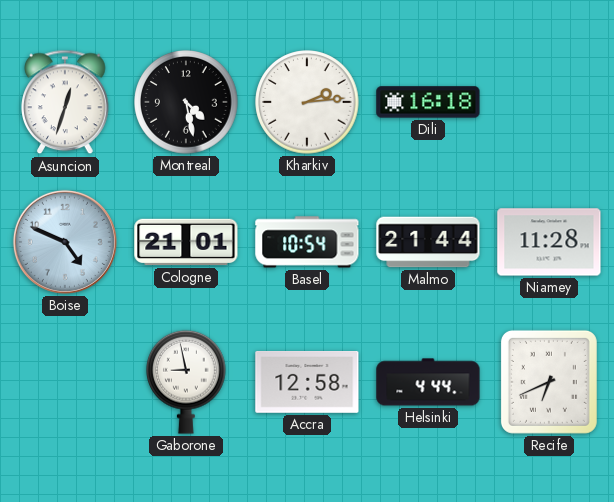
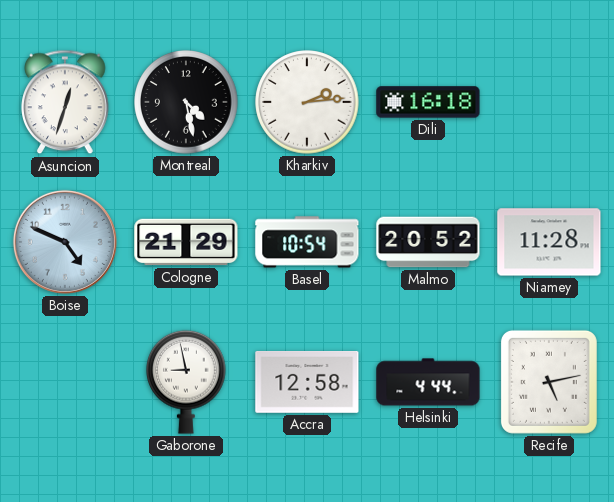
Cologne: 21:01 -> 21:29
Malmo: 21:44 -> 20:52
Recife: 6:41 -> 5:13
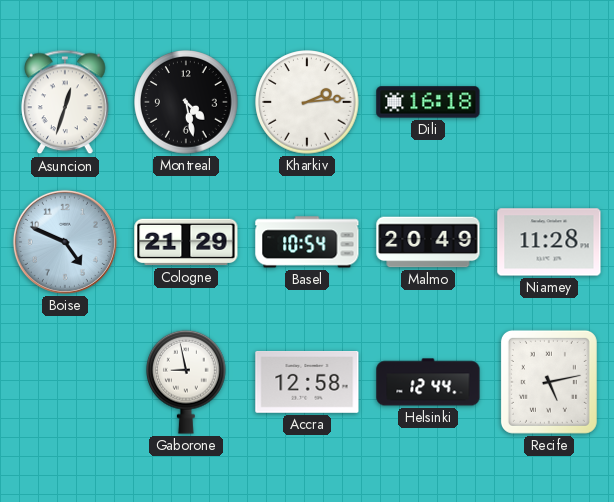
Malmo: 20:52 -> 20:49
Helsinki: 4:44 -> 12:44
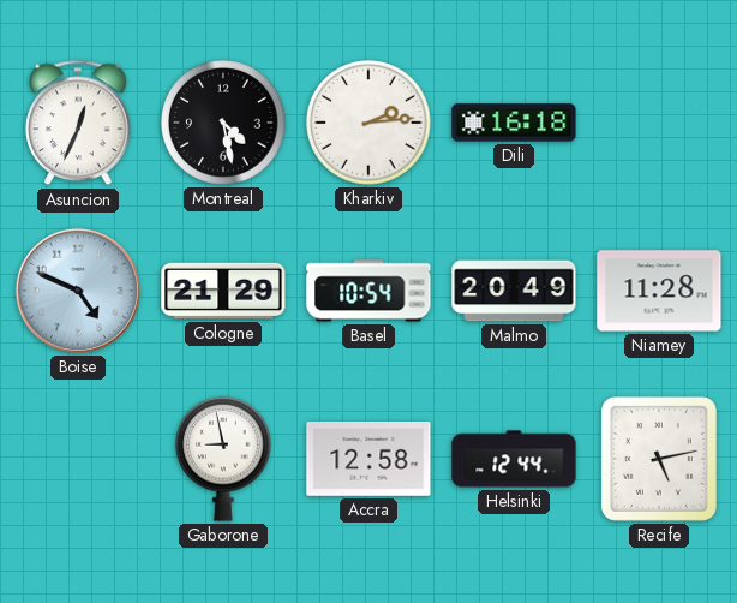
Asuncion: 12:33 -> 12:34
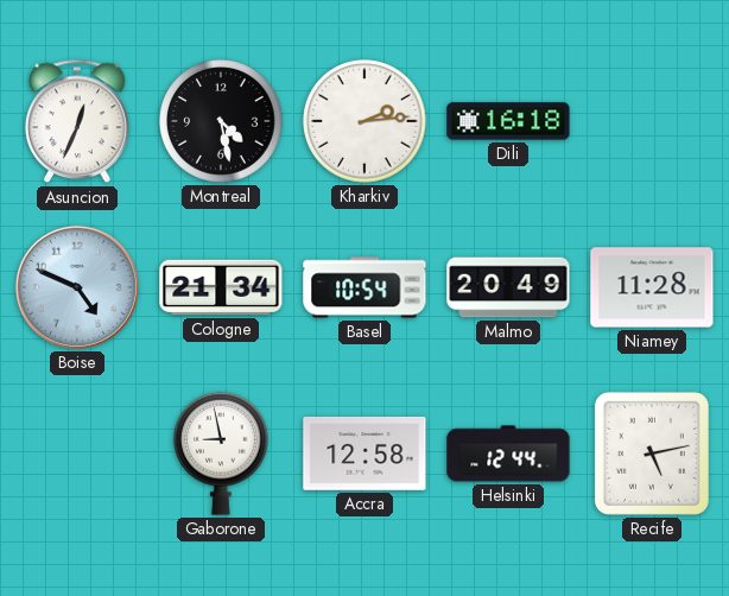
Cologne: 21:29 -> 21:34
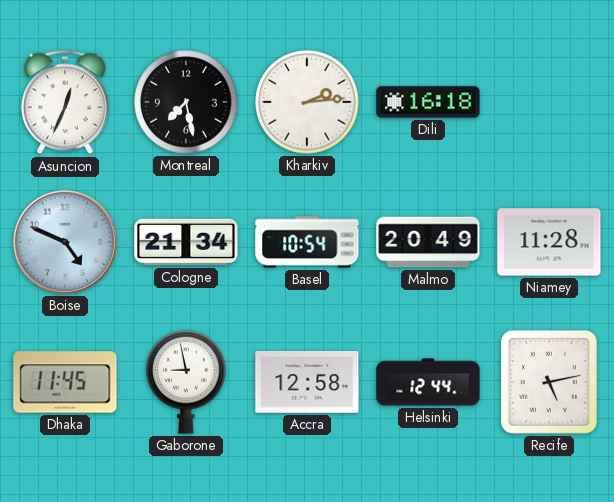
Montreal: 4:28 -> 7:28
Dhaka: none -> 11:45
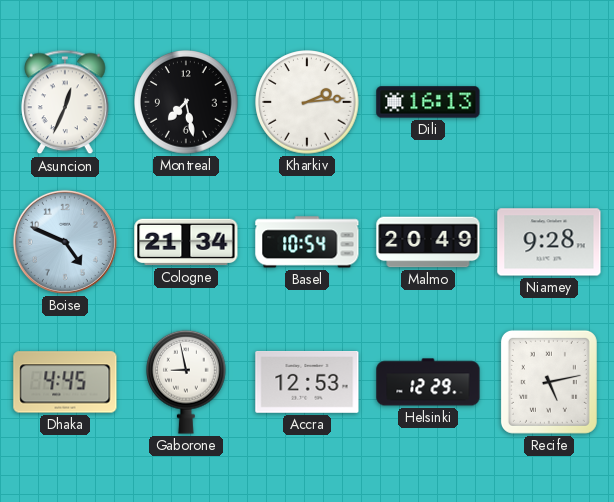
Dili: 16:18 -> 16:13
Niamey: 11:28 -> 9:28
Dhaka: 11:45 -> 4:45
Accra: 12:58 -> 12:53
Helsinki: 12:44 -> 12:29
